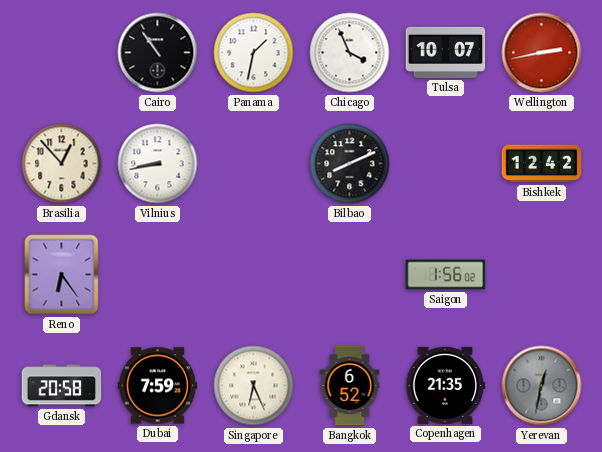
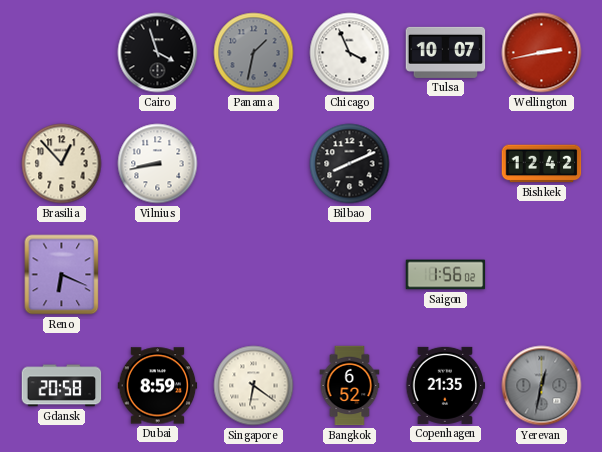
Cairo: 10:54 -> 3:57
Panama dial: white -> grey
Reno: 6:24 -> 6:19
Dubai: 7:59 -> 8:59
Singapore: 6:26 -> 6:21
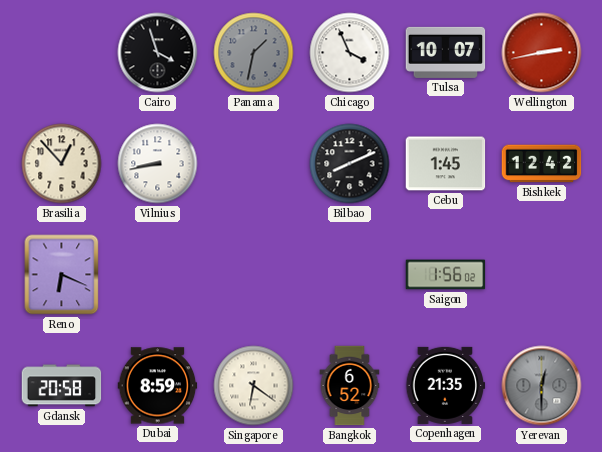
Cebu: none -> 1:45
Yerevan: 12:32 -> 12:30
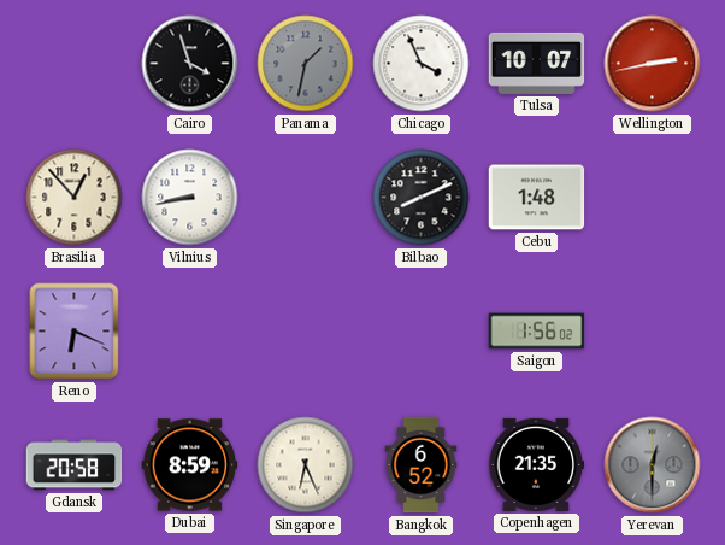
Cebu: 1:45 -> 1:48
Bishkek: 12:42 -> none
Singapore: 6:21 -> 6:26
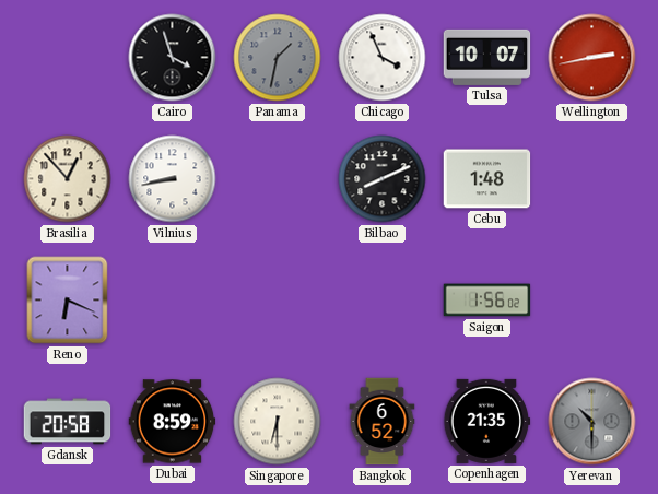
Singapore: 6:26 -> 6:30
Yerevan: 12:30 -> 10:30
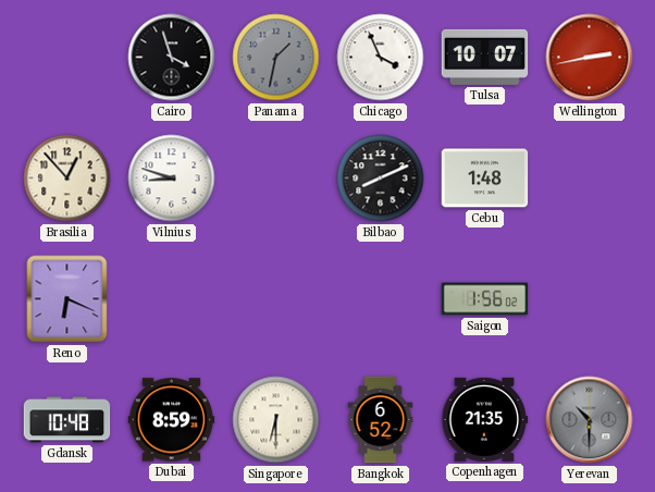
Vilnius: 8:43 -> 8:48
Gdansk: 20:58 -> 10:48
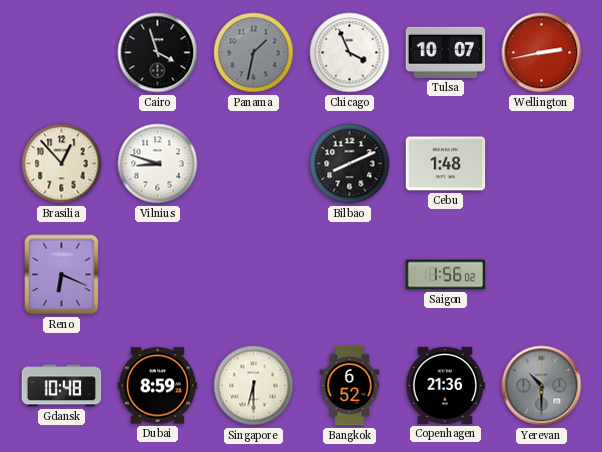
Copenhagen: 21:35 -> 21:36
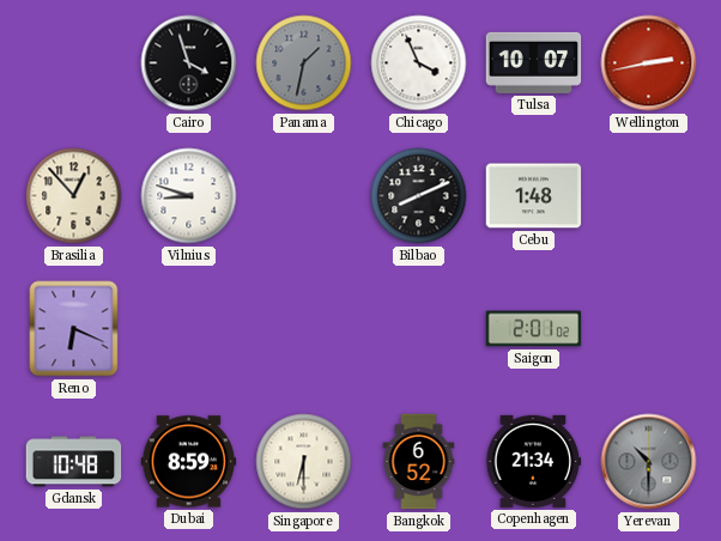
Saigon: 1:56 -> 2:01
Copenhagen: 21:36 -> 21:34
